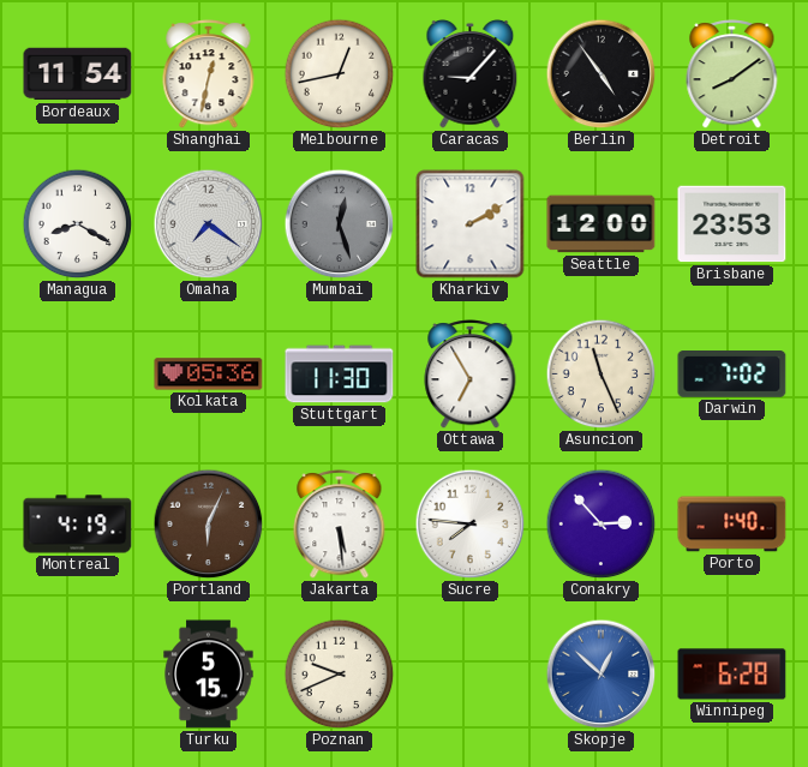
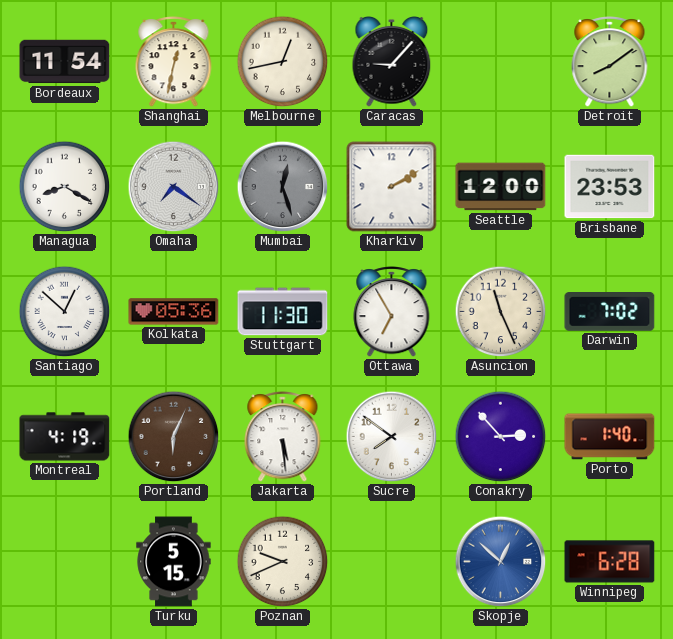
Berlin: 4:54 -> none
Santiago: none -> 12:52
Sucre: 7:46 -> 7:51
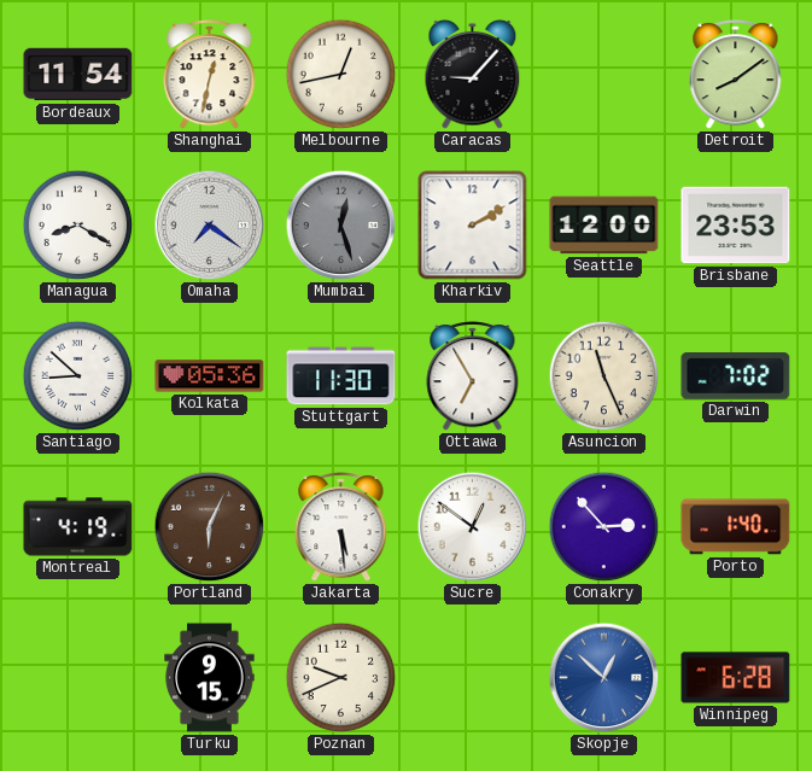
Santiago: 12:52 -> 8:52
Sucre: 7:51 -> 12:51
Turku: 5:15 -> 9:15
